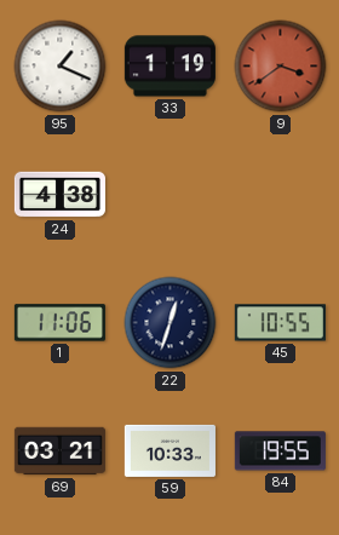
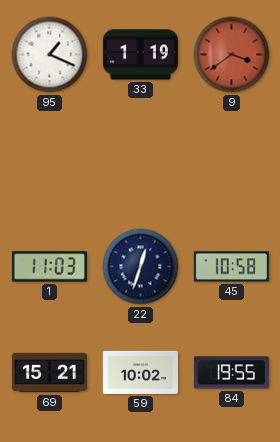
24: 4:38 -> none
1: 11:06 -> 11:03
45: 10:55 -> 10:58
69: 03:21 -> 15:21
59: 10:33 -> 10:02
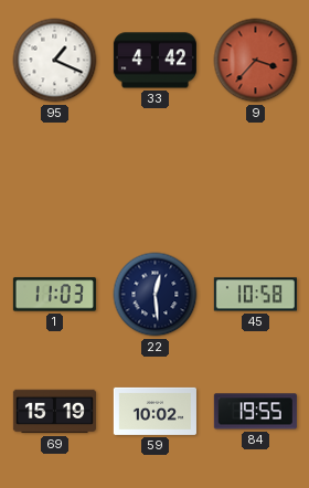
33: 1:19 -> 4:42
9: 3:39 -> 3:37
22: 12:33 -> 12:29
69: 15:21 -> 15:19
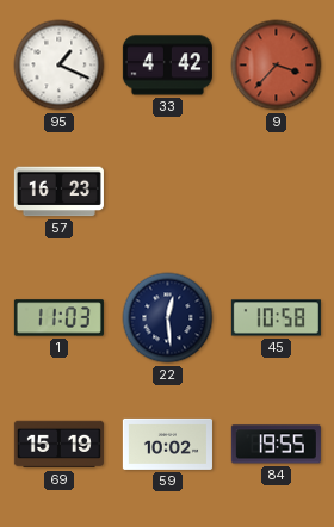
57: none -> 16:23
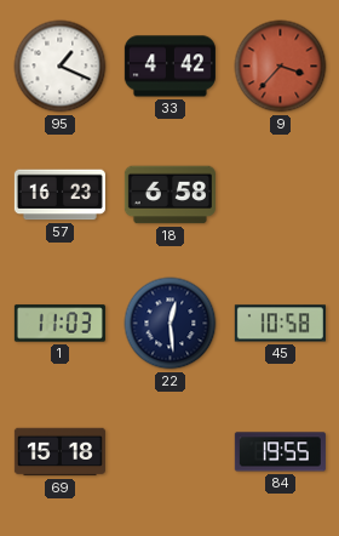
18: none -> 6:58
69: 15:19 -> 15:18
59: 10:02 -> none
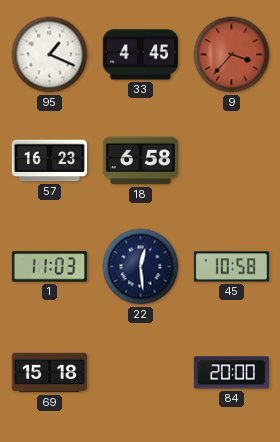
33: 4:42 -> 4:45
84: 19:55 -> 20:00
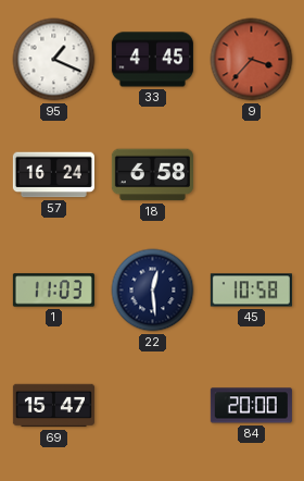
57: 16:23 -> 16:24
69: 15:18 -> 15:47
